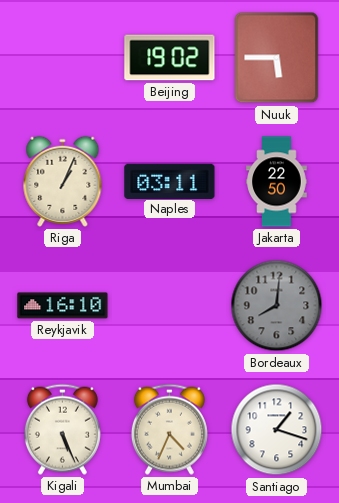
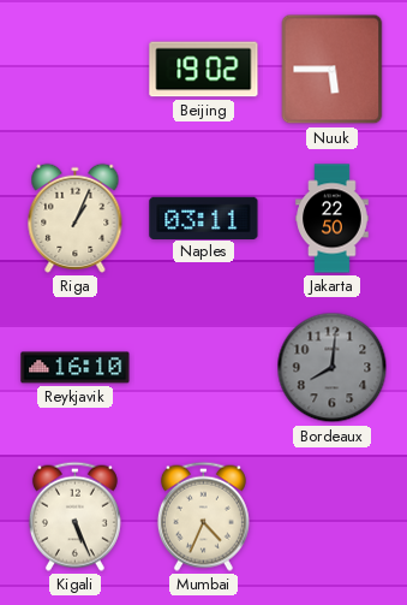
Santiago: 1:18 -> none
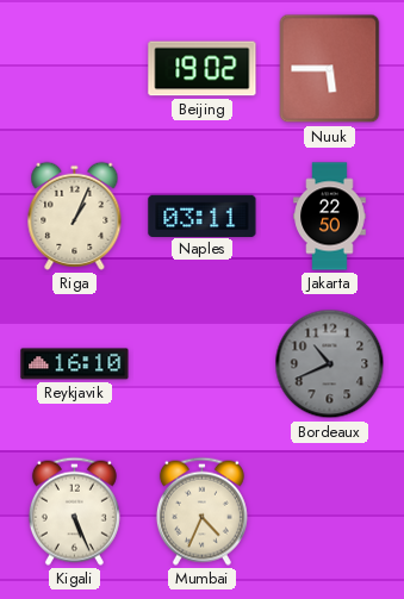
Bordeaux: 8:01 -> 10:41
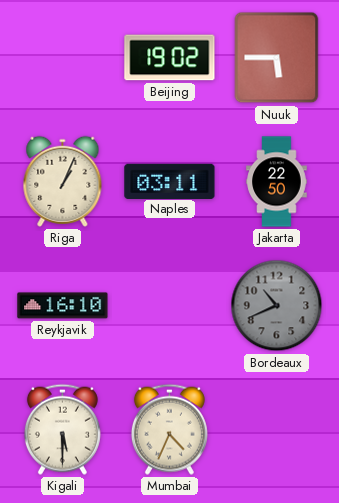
Kigali: 5:26 -> 5:30
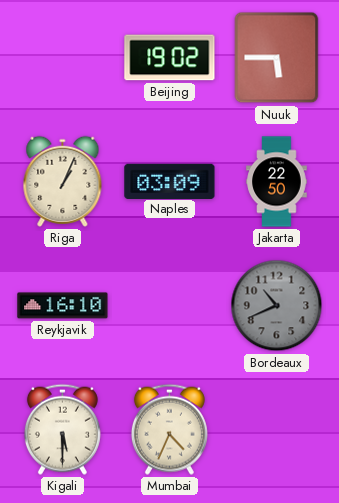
Naples: 03:11 -> 03:09
